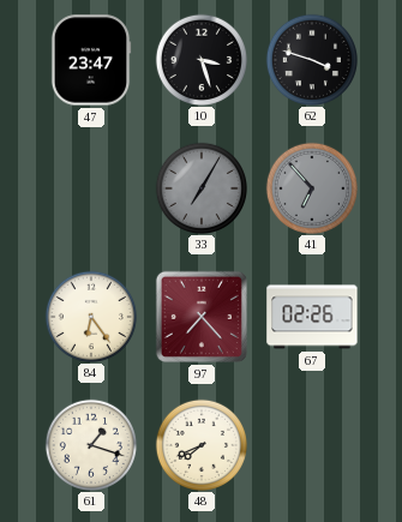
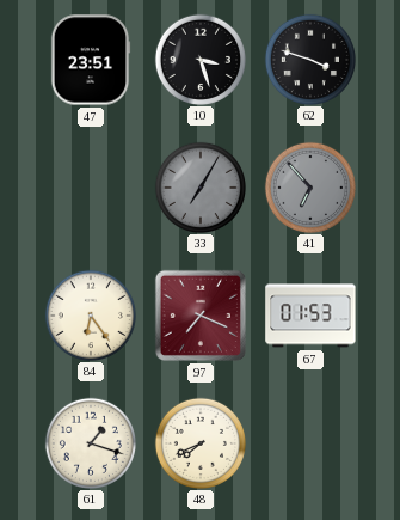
47: 23:47 -> 23:51
97: 7:23 -> 7:19
67: 02:26 -> 01:53
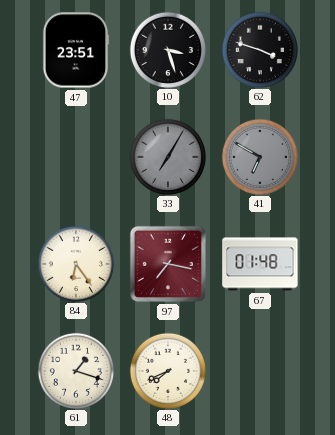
41: 6:53 -> 6:50
97: 7:19 -> 7:17
67: 01:53 -> 01:48
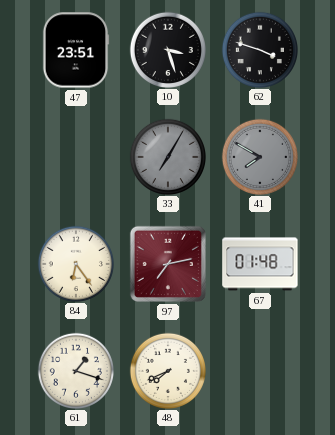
41: 6:50 -> 7:50
97: 7:17 -> 7:13
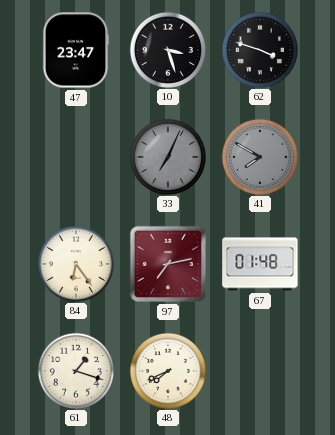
47: 23:51 -> 23:47
33: 7:05 -> 7:04
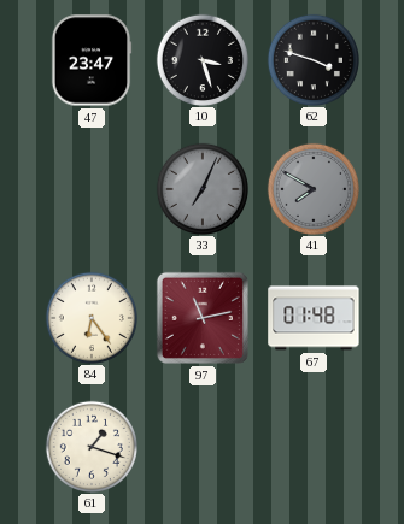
97: 7:13 -> 11:13
48: 7:41 -> none
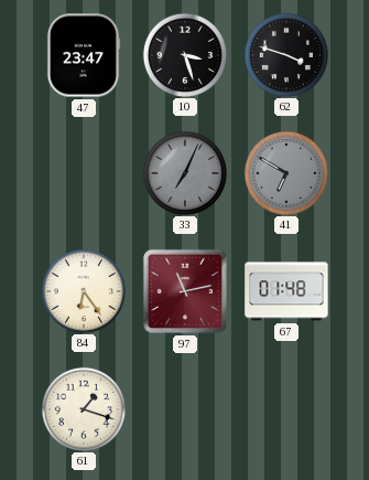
41: 7:50 -> 6:50
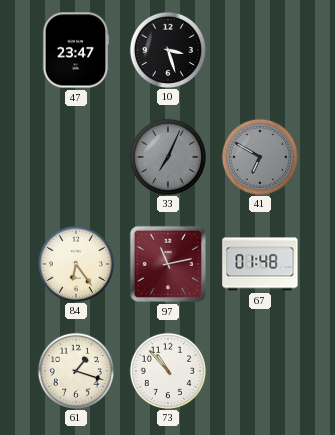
62: 3:48 -> none
73: none -> 10:53
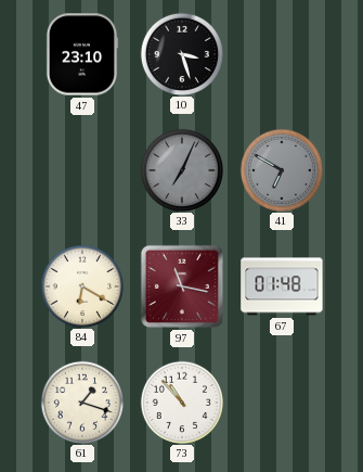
47: 23:47 -> 23:10
84: 6:24 -> 6:20
97: 11:13 -> 11:17
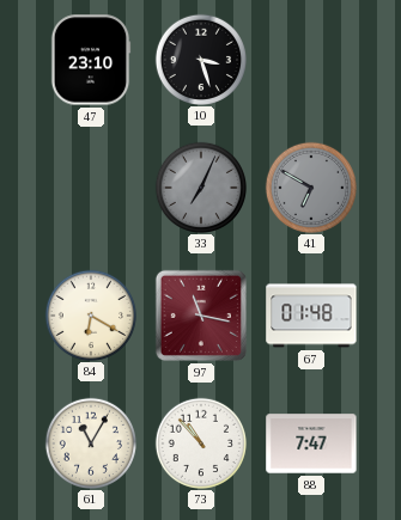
61: 1:18 -> 11:05
88: none -> 7:47
